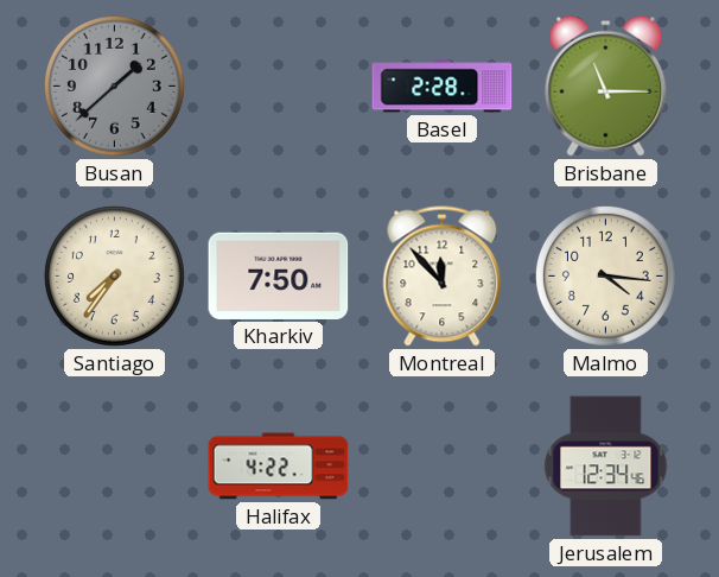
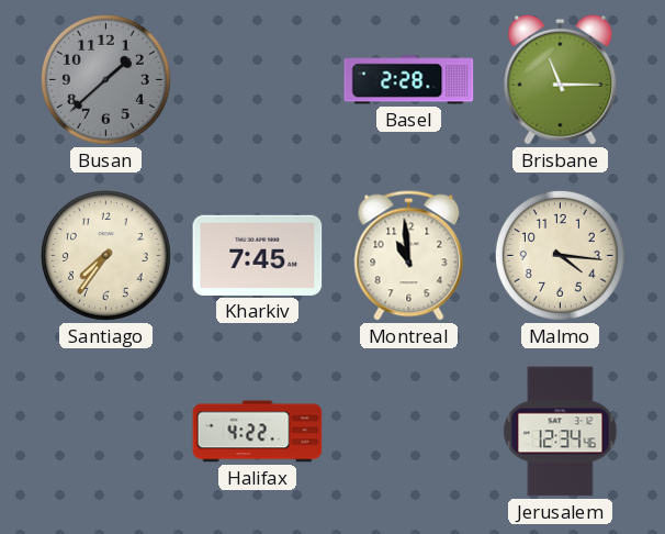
Kharkiv: 7:50 -> 7:45
Montreal: 11:53 -> 10:59
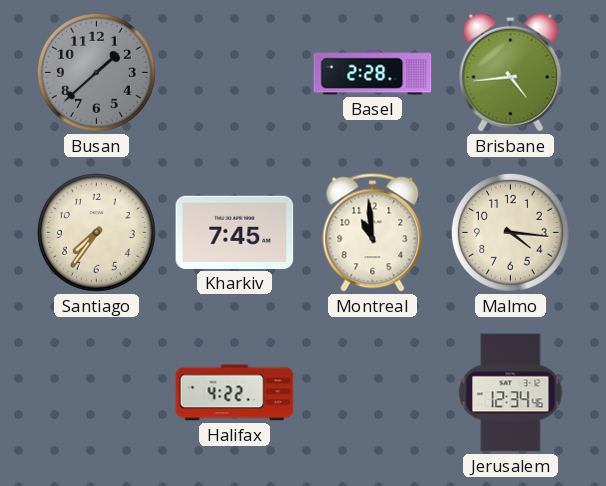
Brisbane: 11:15 -> 4:44
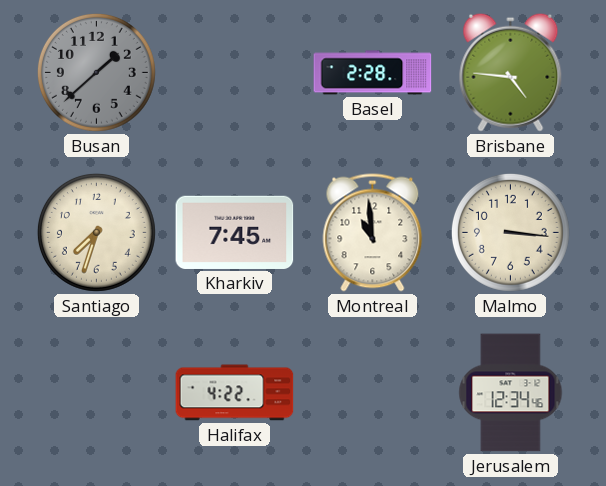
Brisbane: 4:44 -> 4:46
Santiago: 7:36 -> 7:33
Malmo: 4:16 -> 3:16
